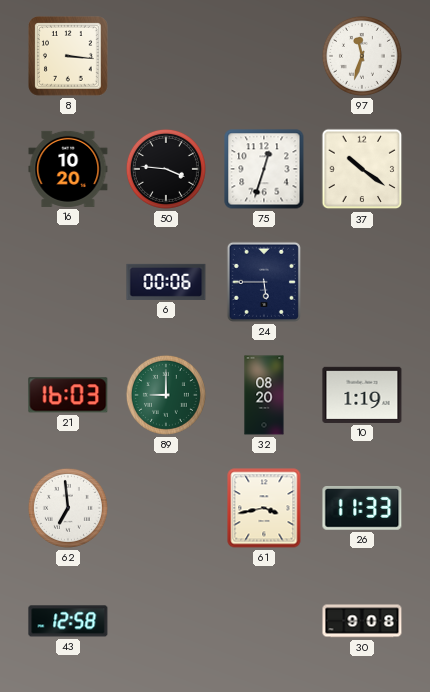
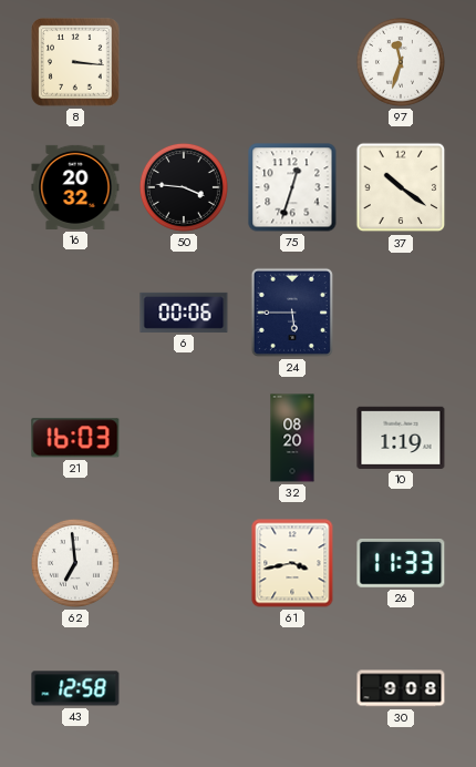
16: 10:20 -> 20:32
89: 9:00 -> none
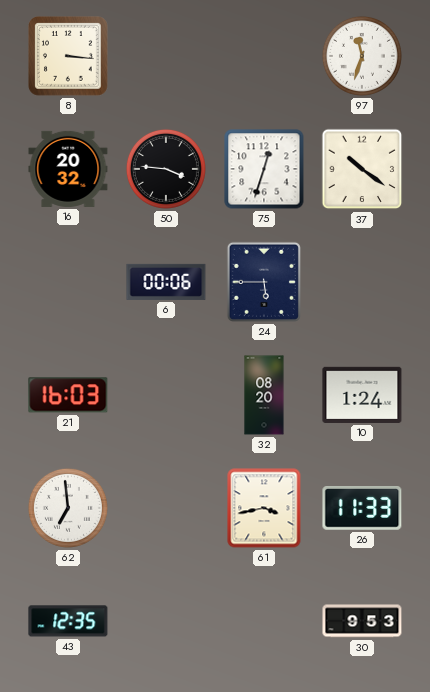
10: 1:19 -> 1:24
43: 12:58 -> 12:35
30: 9:08 -> 9:53
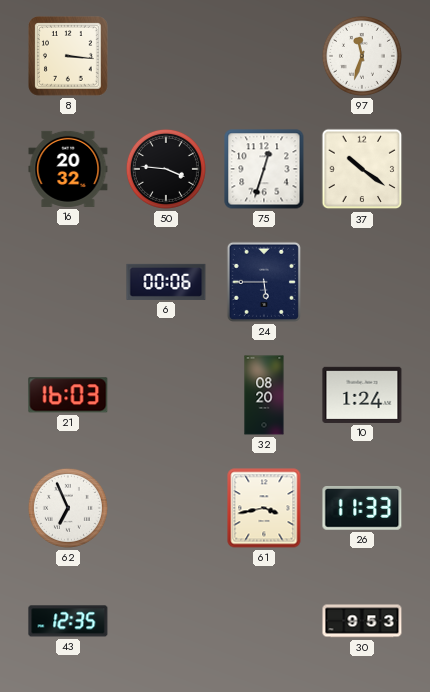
62: 6:59 -> 6:56
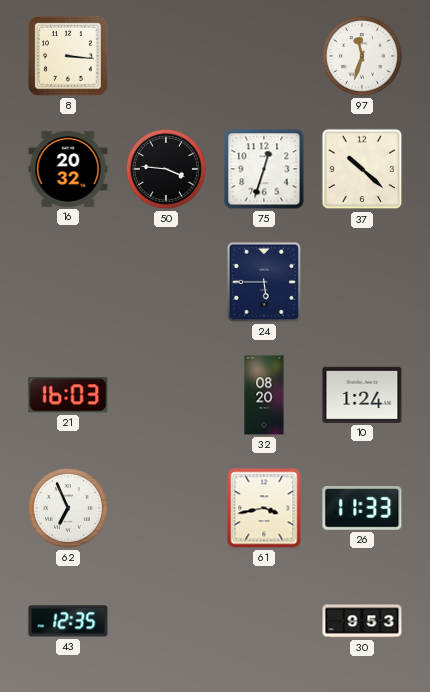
37: 10:21 -> 10:22
6: 00:06 -> none
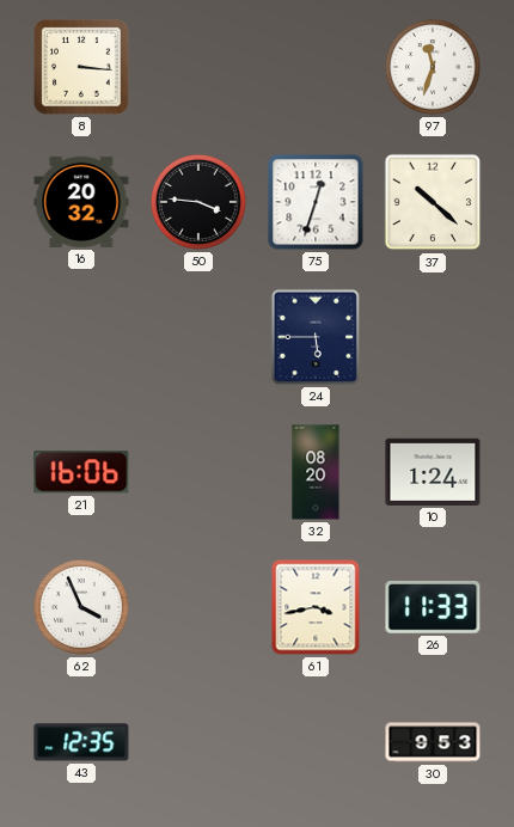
21: 16:03 -> 16:06
62: 6:56 -> 3:56
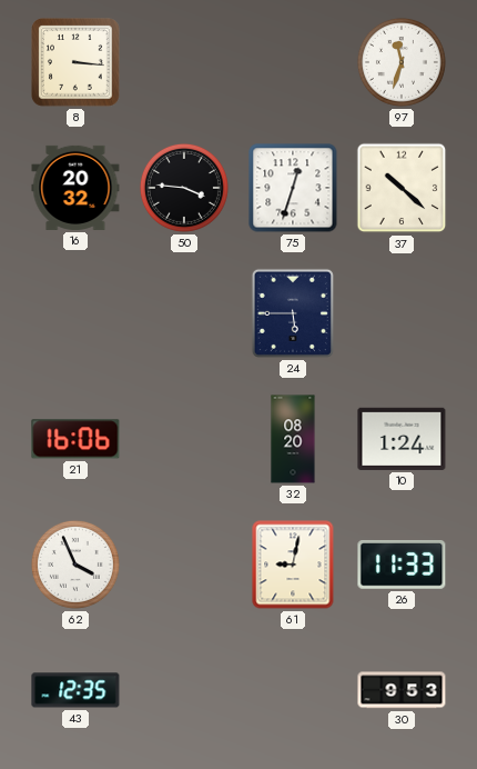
61: 3:43 -> 9:02
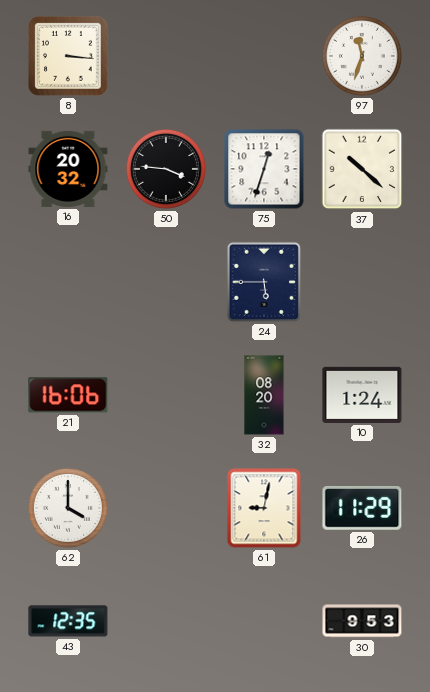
62: 3:56 -> 4:00
26: 11:33 -> 11:29
